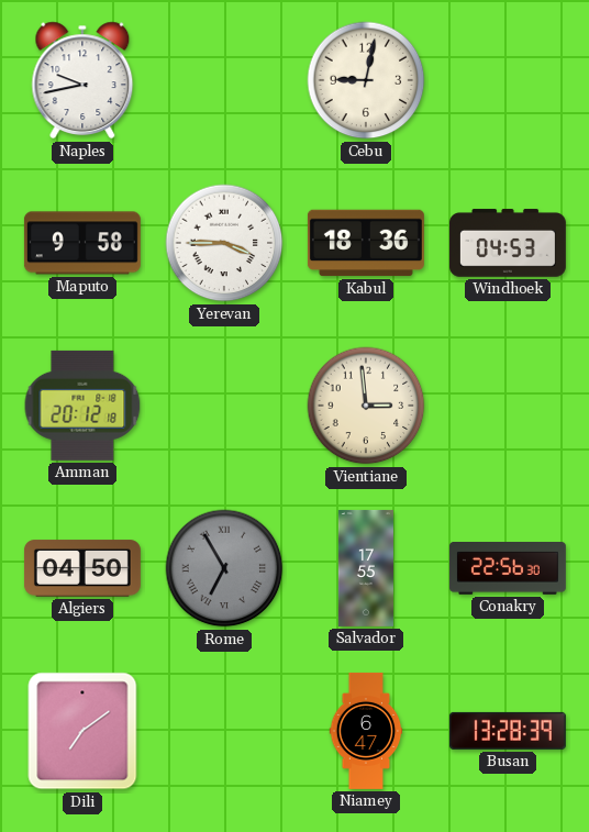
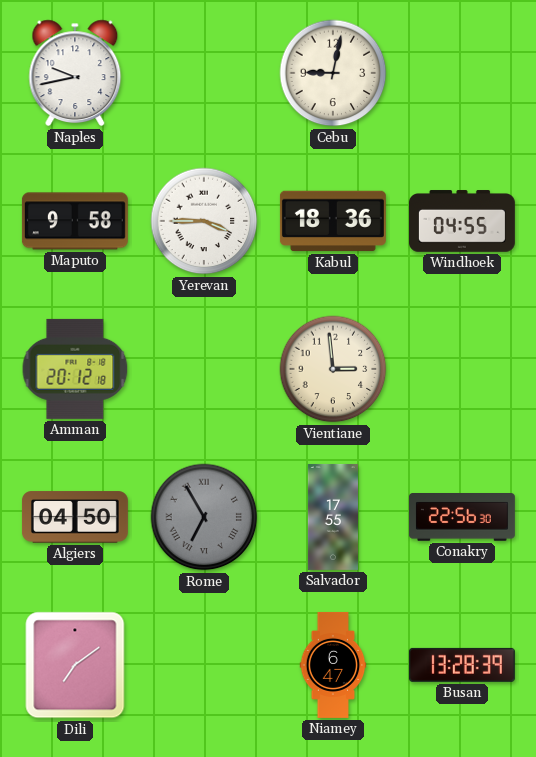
Windhoek: 04:53 -> 04:55
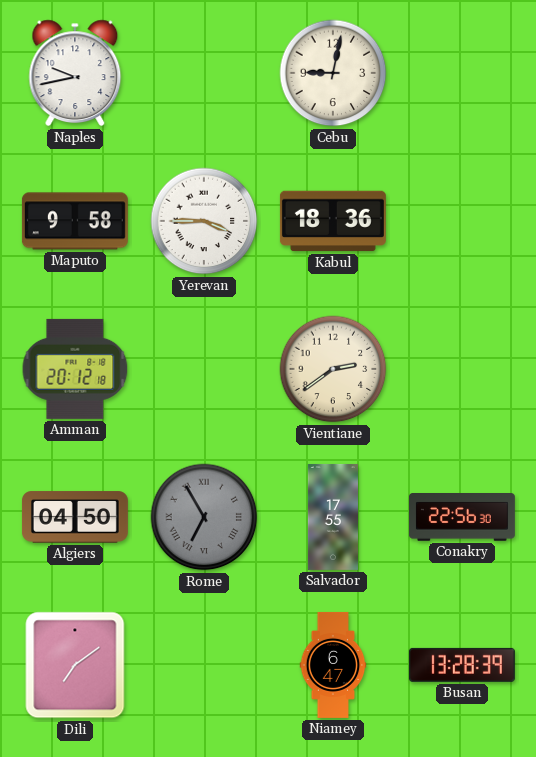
Windhoek: 04:55 -> none
Vientiane: 2:59 -> 2:39
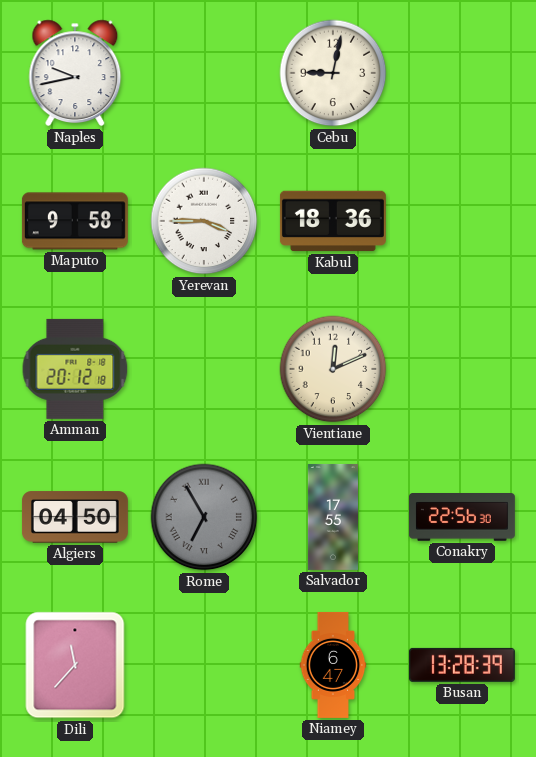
Vientiane: 2:39 -> 12:11
Dili: 7:09 -> 11:37
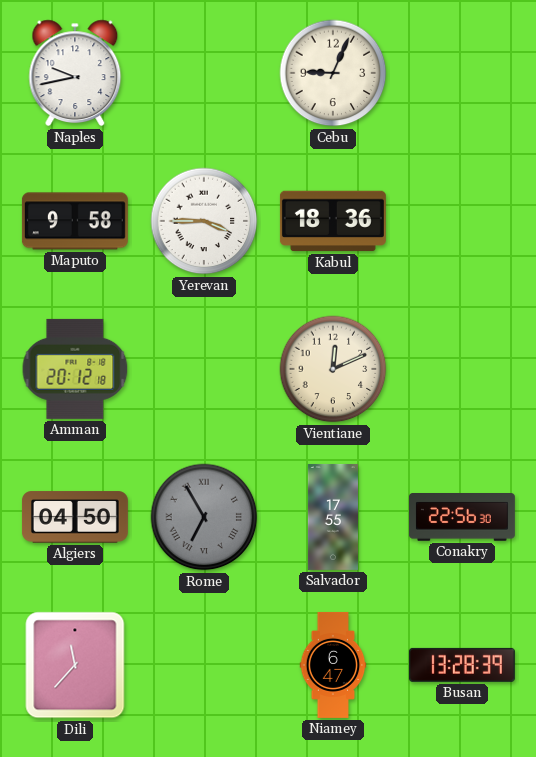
Cebu: 9:02 -> 9:04
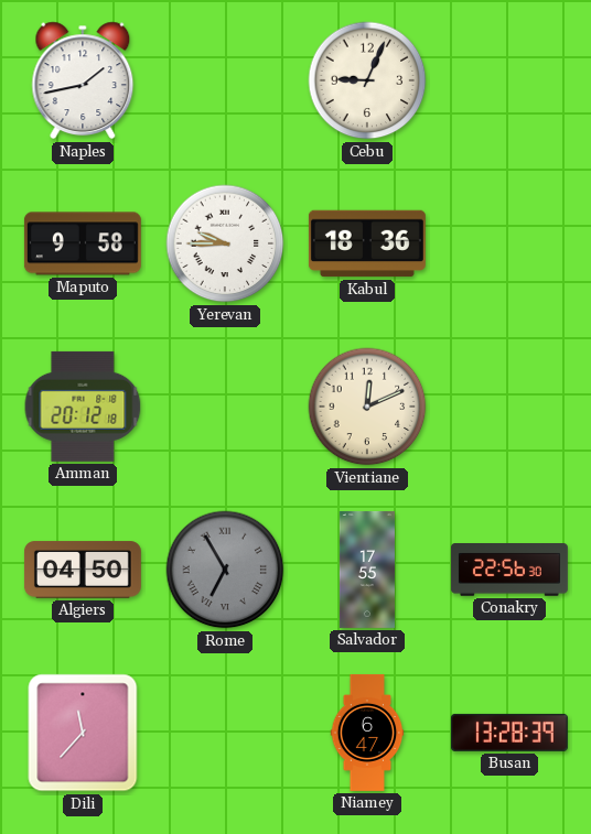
Naples: 9:43 -> 1:43
Yerevan: 3:45 -> 9:45
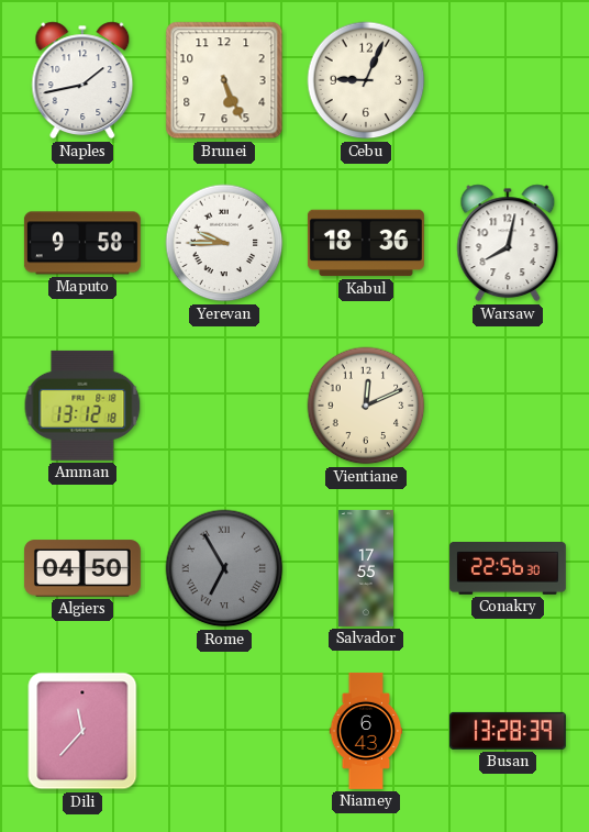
Brunei: none -> 5:26
Warsaw: none -> 8:02
Amman: 20:12 -> 13:12
Niamey: 6:47 -> 6:43
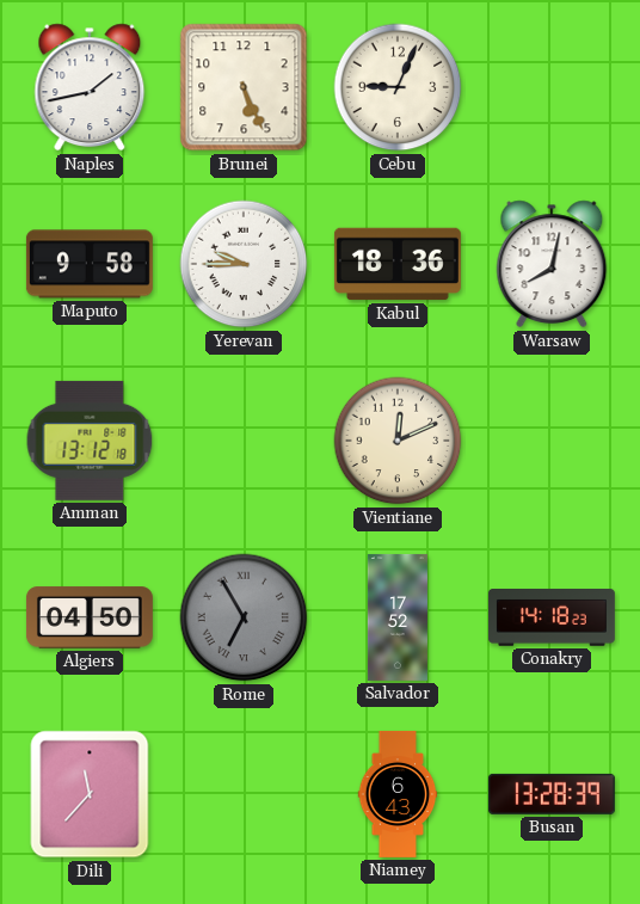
Salvador: 17:55 -> 17:52
Conakry: 22:56 -> 14:18
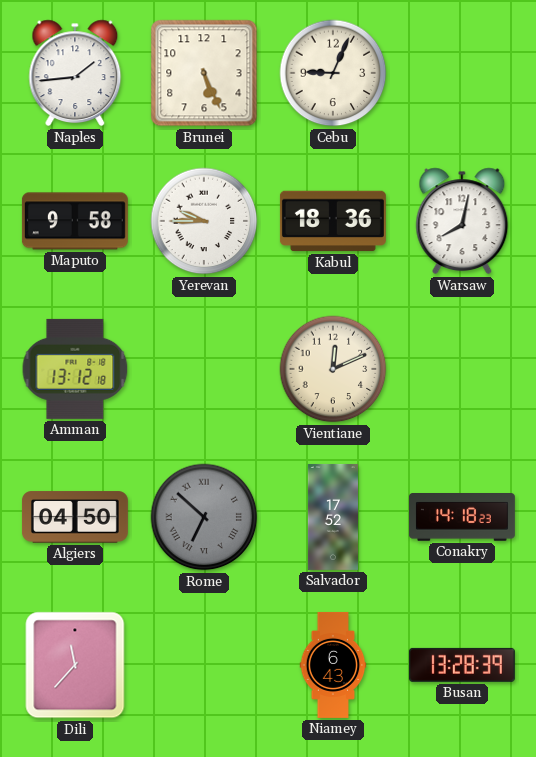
Naples: 1:43 -> 1:44
Rome: 6:55 -> 6:52
